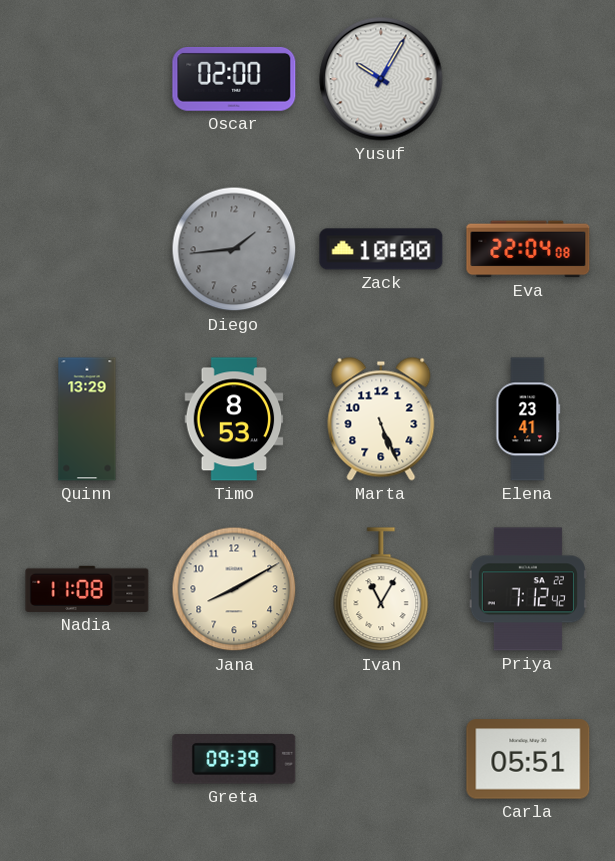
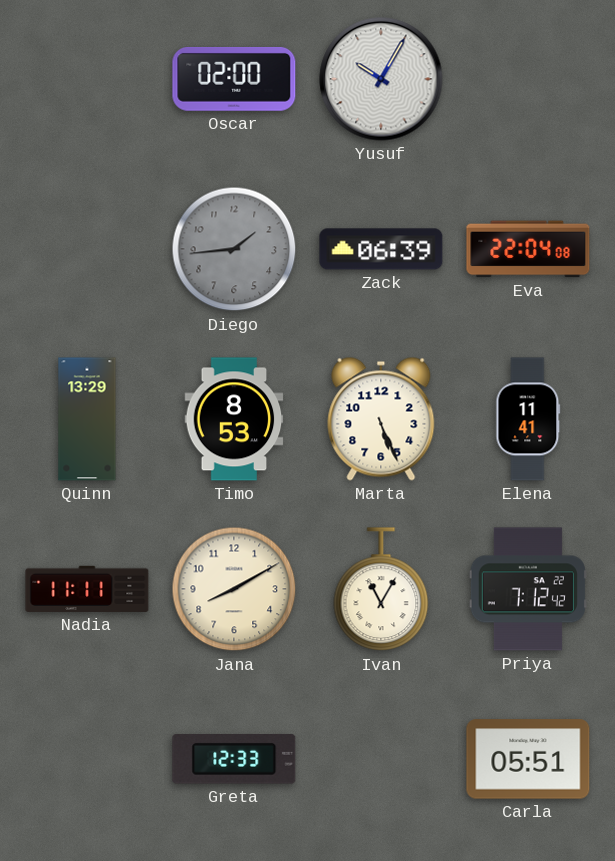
Zack: 10:00 -> 06:39
Elena: 23:41 -> 11:41
Nadia: 11:08 -> 11:11
Greta: 09:39 -> 12:33
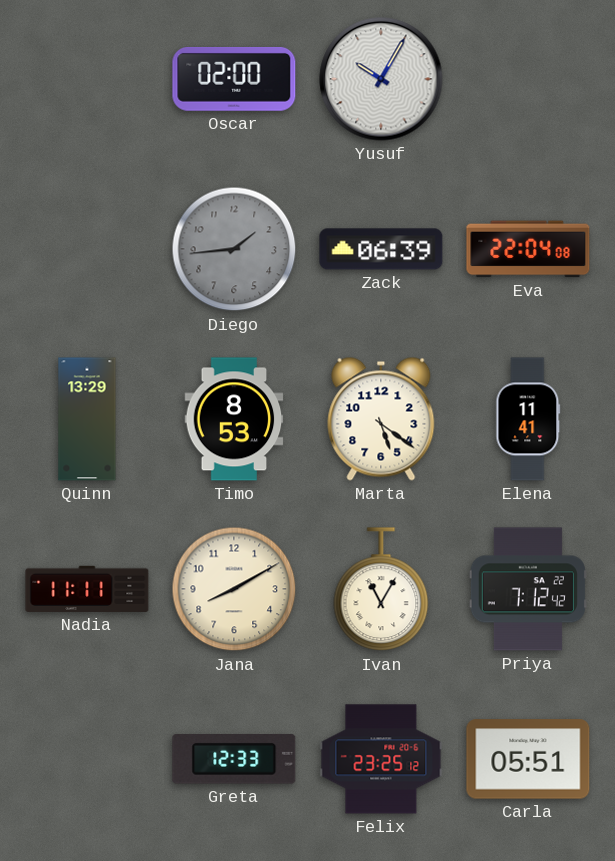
Marta: 5:26 -> 5:21
Felix: none -> 23:25
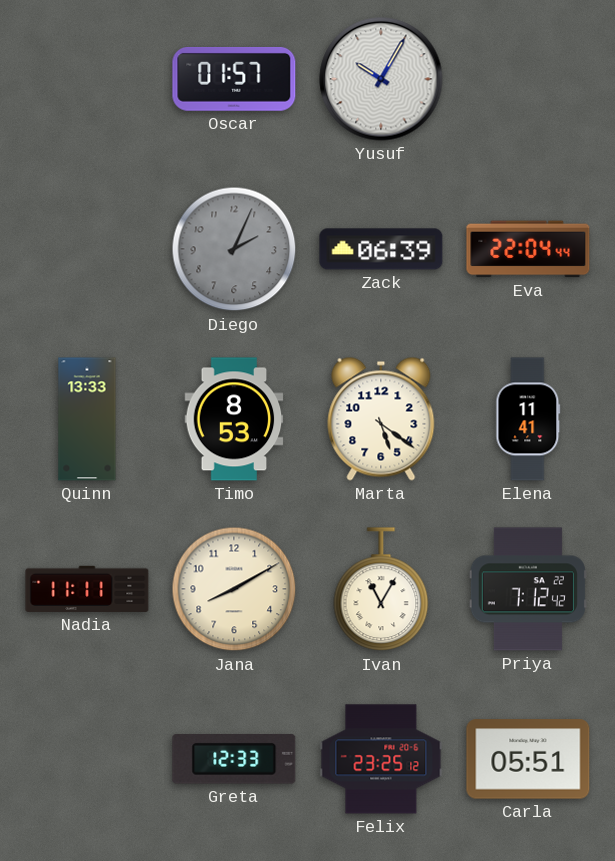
Oscar: 02:00 -> 01:57
Diego: 1:44 -> 2:04
Eva: 22:04:08 -> 22:04:44
Quinn: 13:29 -> 13:33
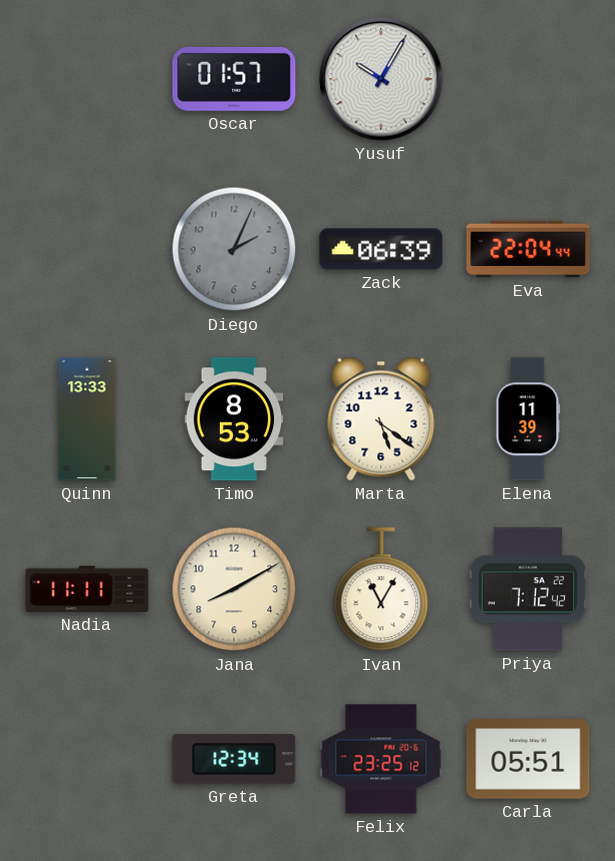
Elena: 11:41 -> 11:39
Greta: 12:33 -> 12:34
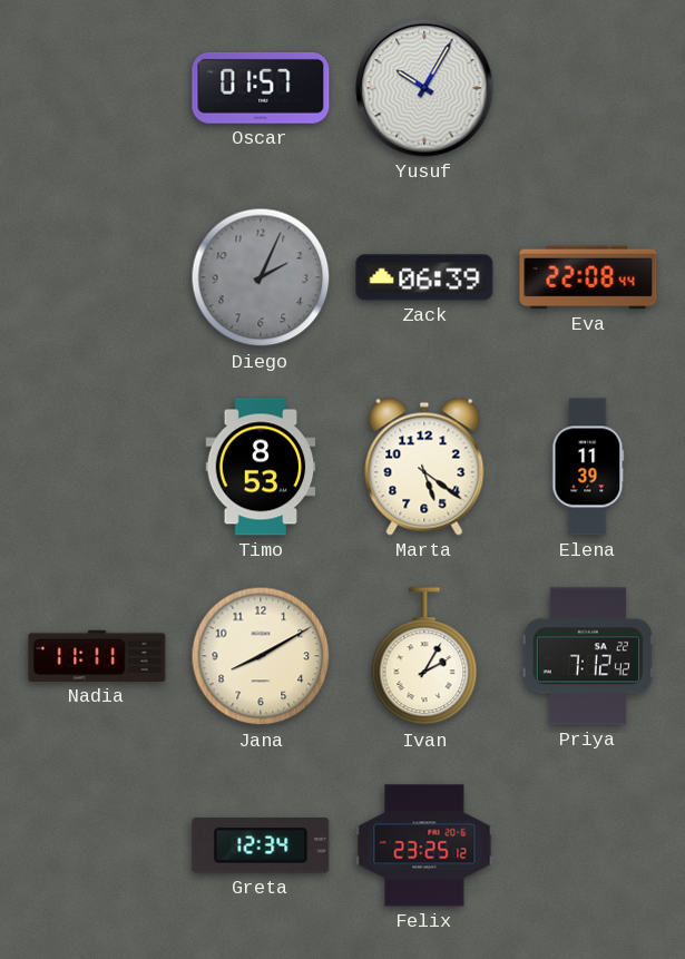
Eva: 22:04 -> 22:08
Quinn: 13:33 -> none
Ivan: 11:05 -> 2:05
Carla: 05:51 -> none
